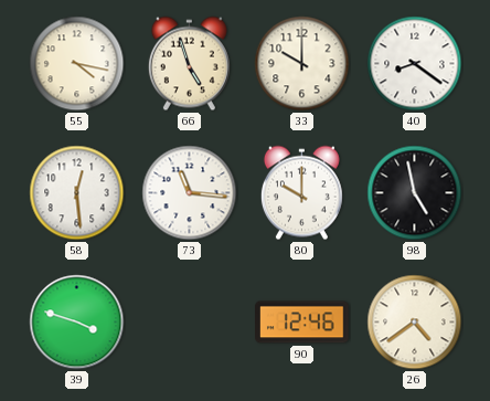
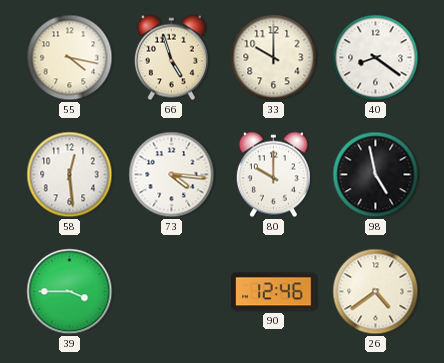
73: 11:16 -> 4:16
39: 3:48 -> 3:45
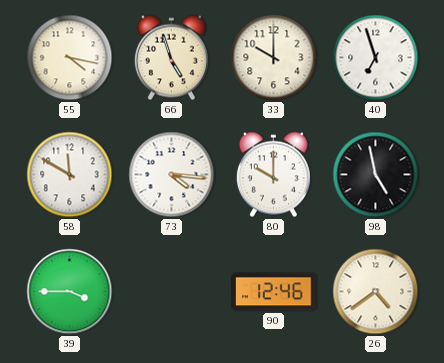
40: 8:21 -> 6:57
58: 12:29 -> 11:50
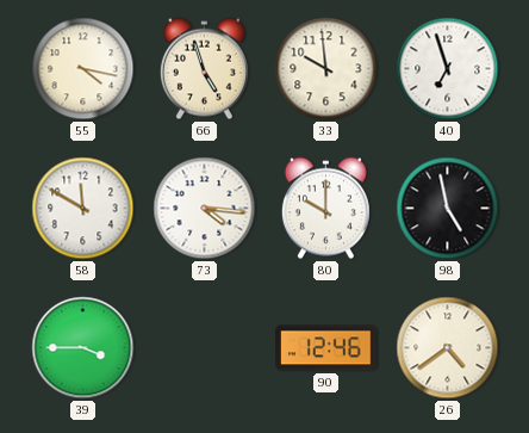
33: 10:00 -> 9:59
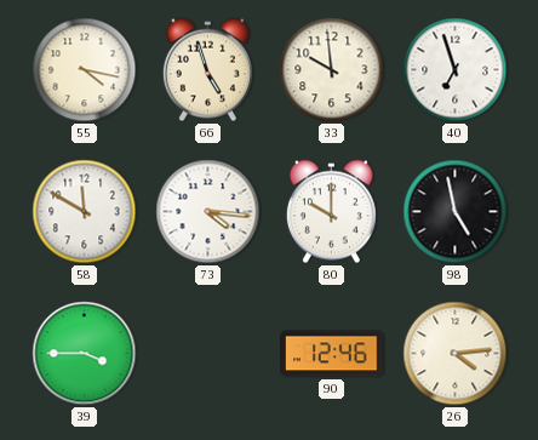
26: 4:39 -> 4:14
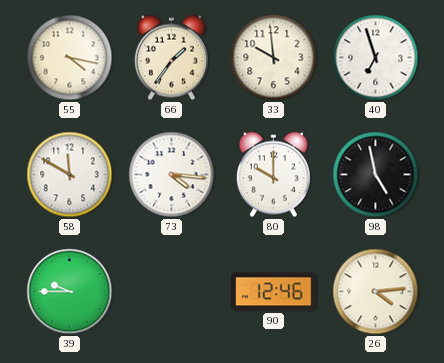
66: 4:57 -> 1:36
39: 3:45 -> 9:45
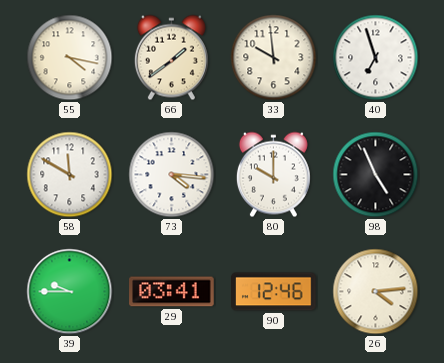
66: 1:36 -> 1:39
98: 4:58 -> 4:56
29: none -> 03:41
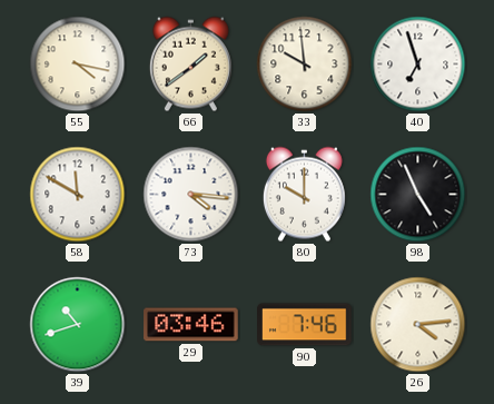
39: 9:45 -> 10:42
29: 03:41 -> 03:46
90: 12:46 -> 7:46
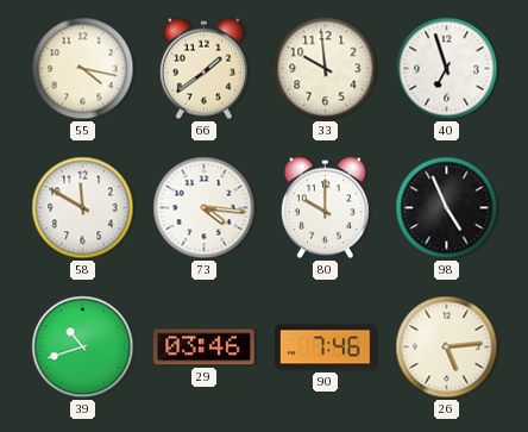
26: 4:14 -> 5:14
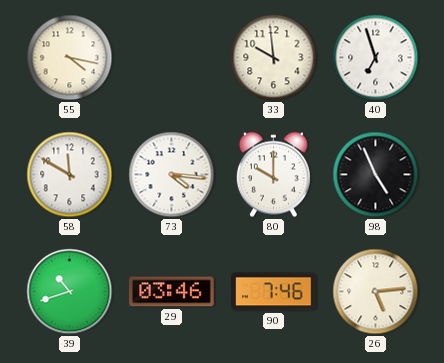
66: 1:39 -> none
